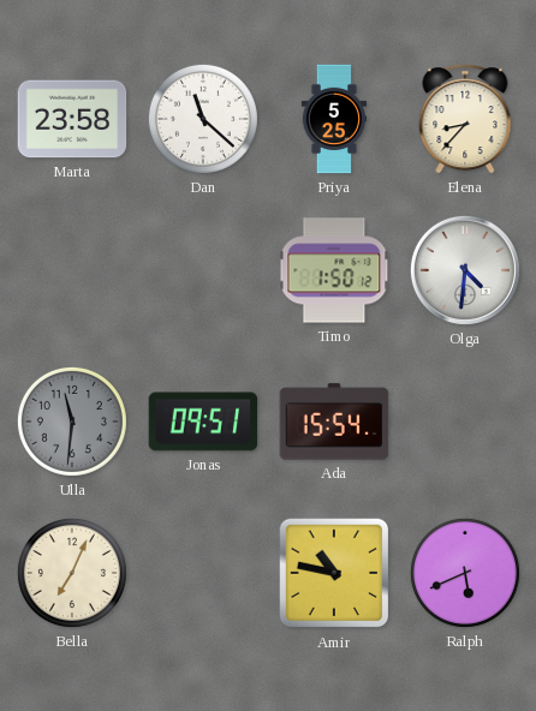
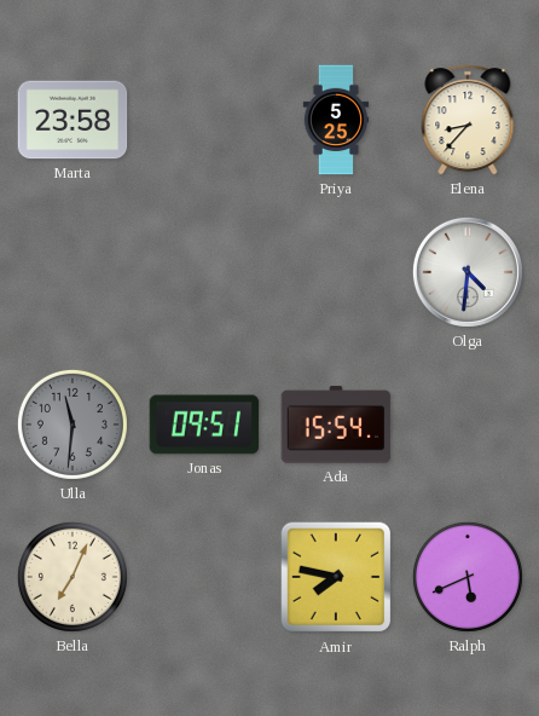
Dan: 11:22 -> none
Timo: 1:50 -> none
Amir: 10:47 -> 7:47
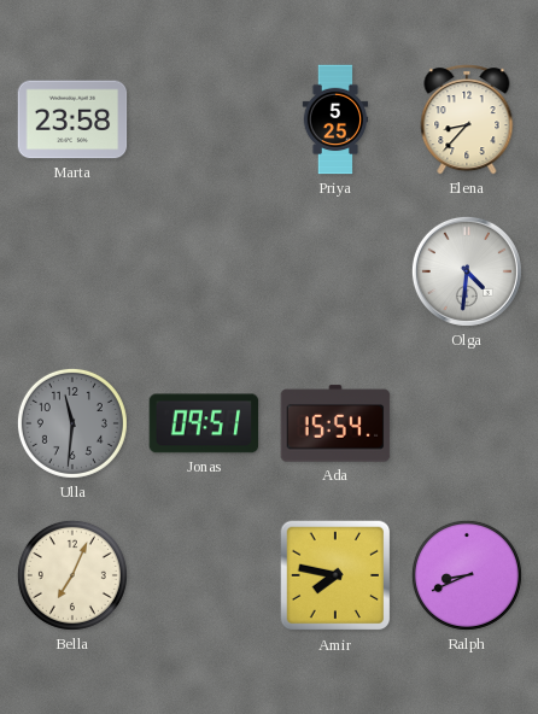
Ralph: 5:41 -> 8:41
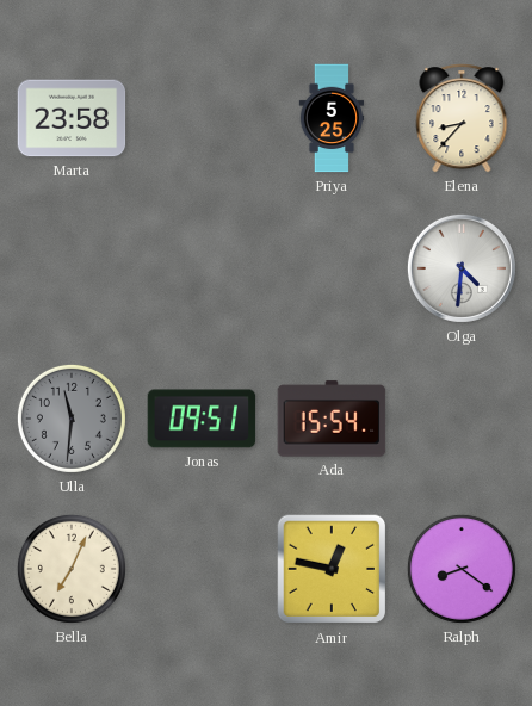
Amir: 7:47 -> 12:47
Ralph: 8:41 -> 8:21
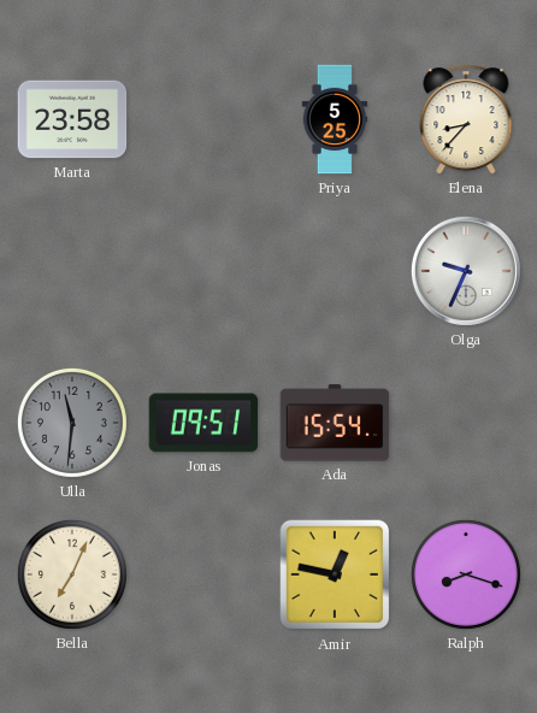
Olga: 4:31 -> 9:34
Ralph: 8:21 -> 8:18
